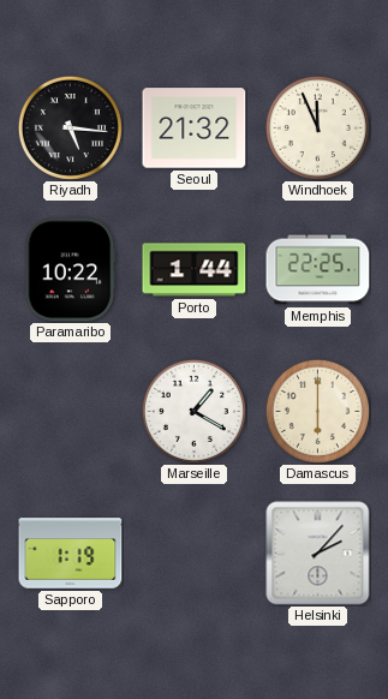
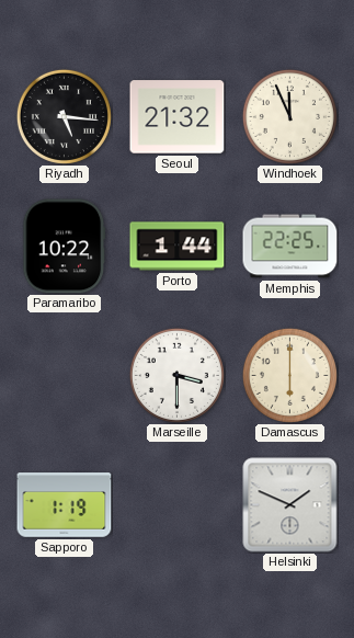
Marseille: 1:20 -> 3:30
Helsinki: 2:07 -> 1:49
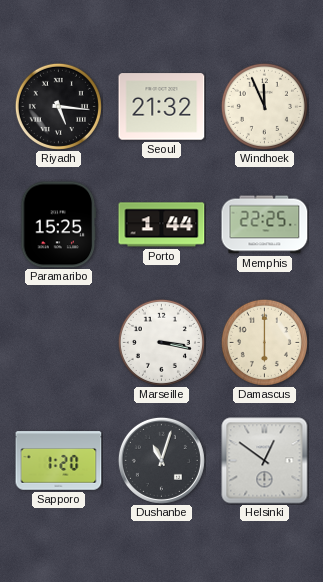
Paramaribo: 10:22 -> 15:25
Marseille: 3:30 -> 3:17
Sapporo: 1:19 -> 1:20
Dushanbe: none -> 11:03
Helsinki: 1:49 -> 12:51
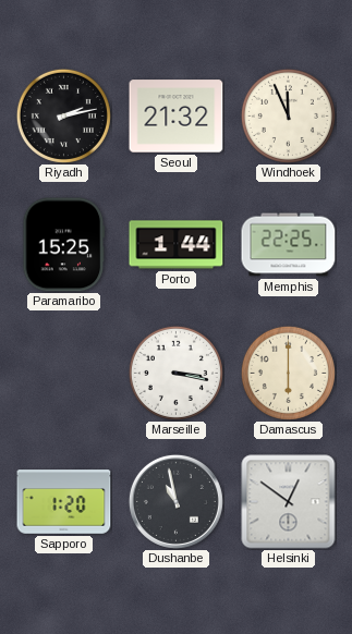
Riyadh: 5:16 -> 2:13
Dushanbe: 11:03 -> 10:58
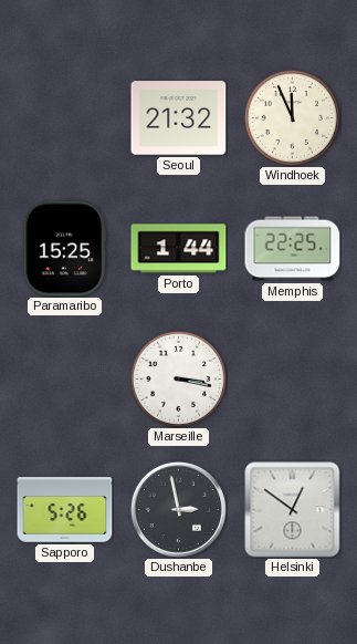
Riyadh: 2:13 -> none
Damascus: 6:00 -> none
Sapporo: 1:20 -> 5:26
Dushanbe: 10:58 -> 2:58
